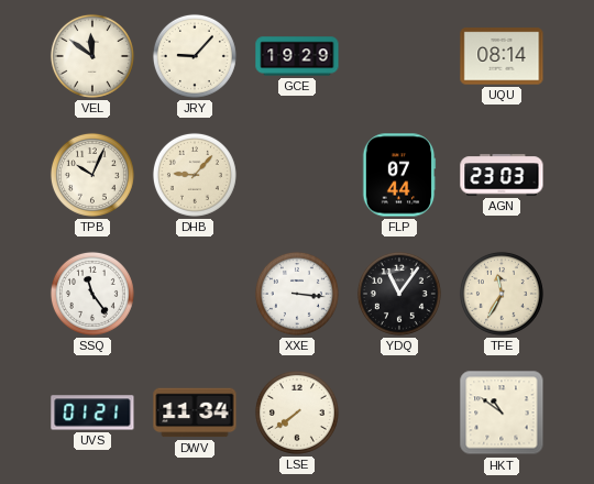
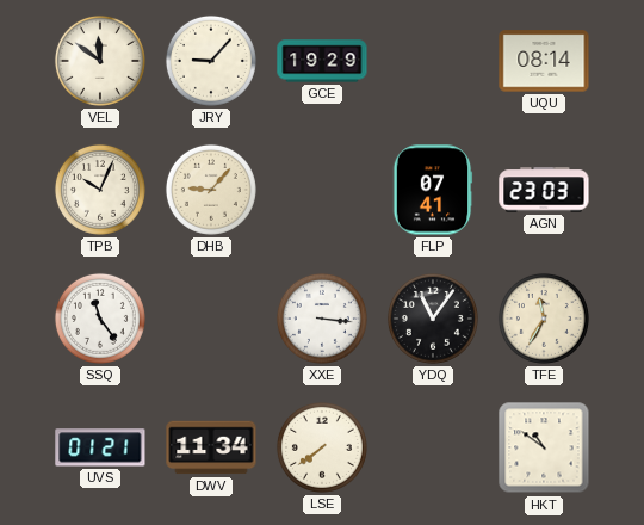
FLP: 07:44 -> 07:41
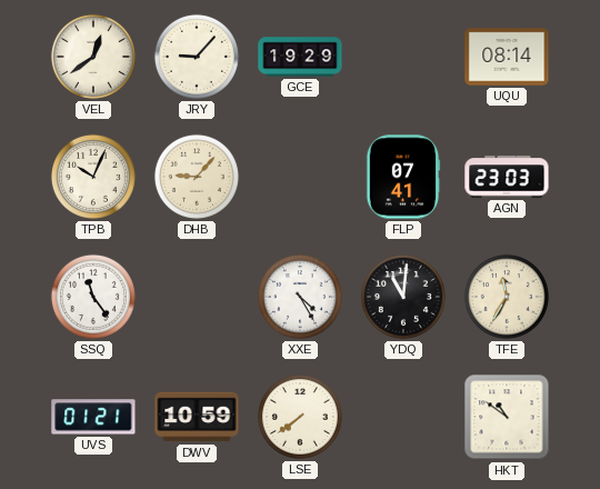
VEL: 11:51 -> 12:39
XXE: 3:16 -> 4:25
YDQ: 11:06 -> 11:01
DWV: 11:34 -> 10:59
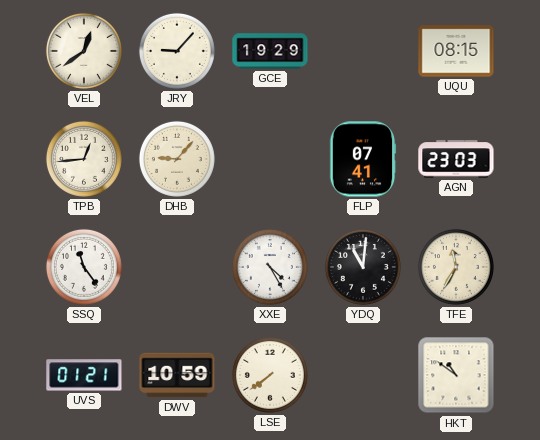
UQU: 08:14 -> 08:15
TPB: 10:04 -> 12:44
